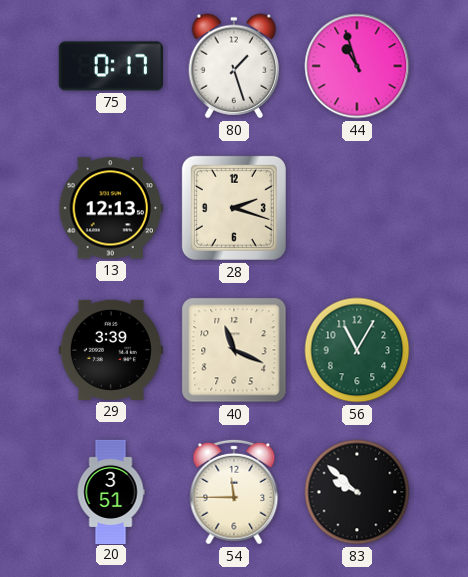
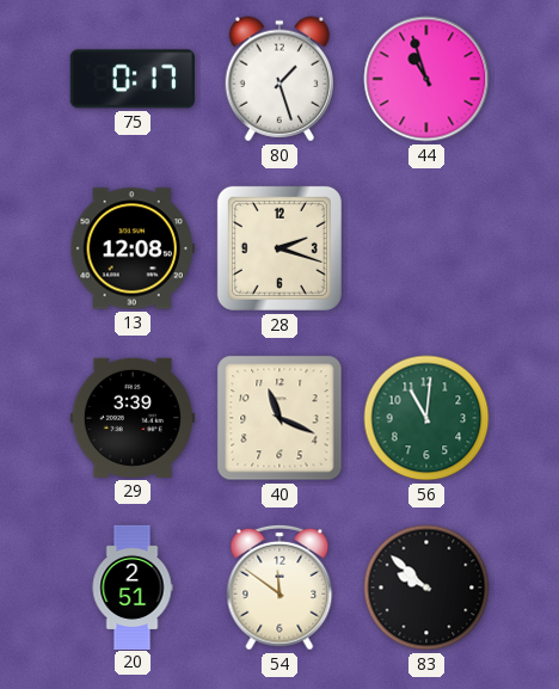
13: 12:13 -> 12:08
56: 11:05 -> 11:01
20: 3:51 -> 2:51
54: 11:45 -> 11:51
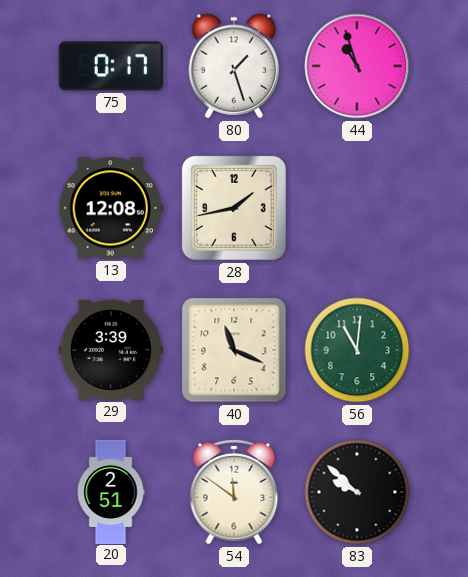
28: 2:18 -> 1:43
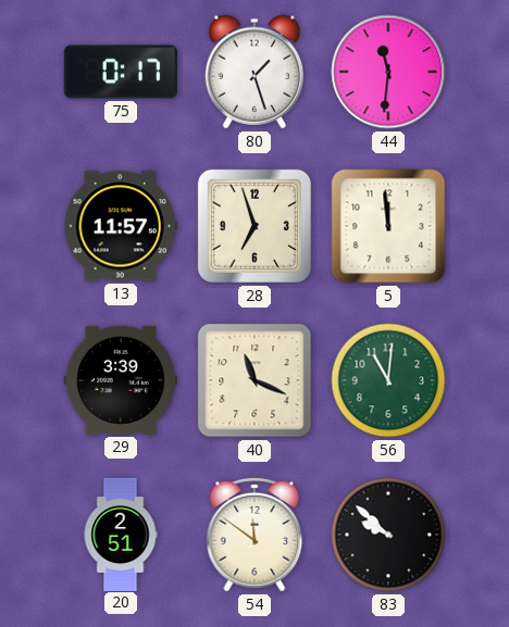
44: 10:57 -> 11:31
13: 12:08 -> 11:57
28: 1:43 -> 6:57
5: none -> 11:59
